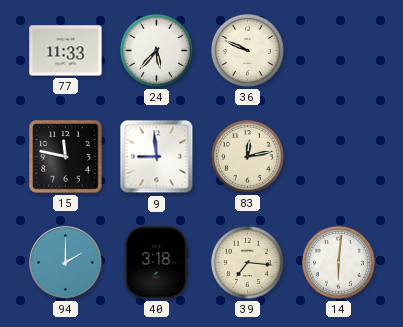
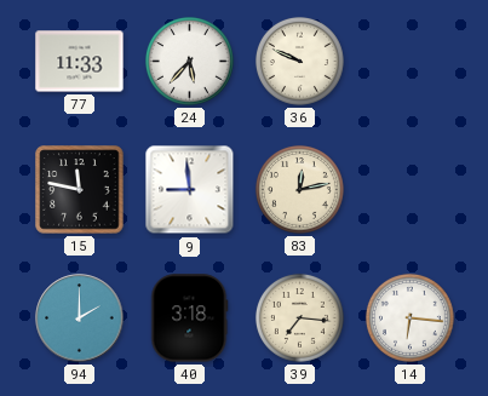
14: 6:01 -> 6:16
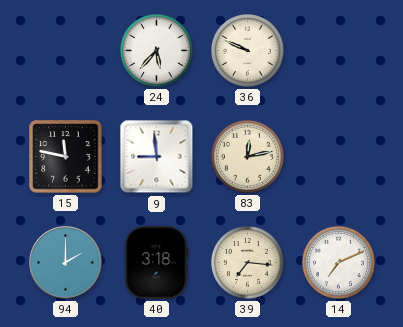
77: 11:33 -> none
14: 6:16 -> 7:11
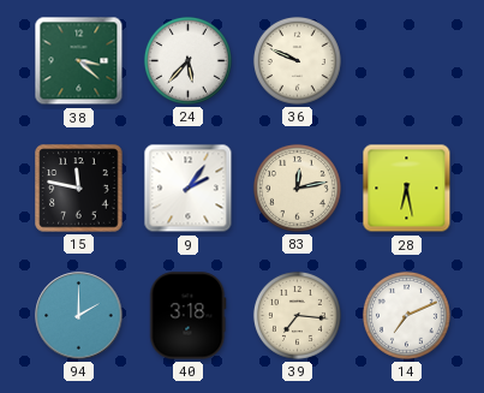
38: none -> 3:22
9: 8:59 -> 2:06
28: none -> 6:28
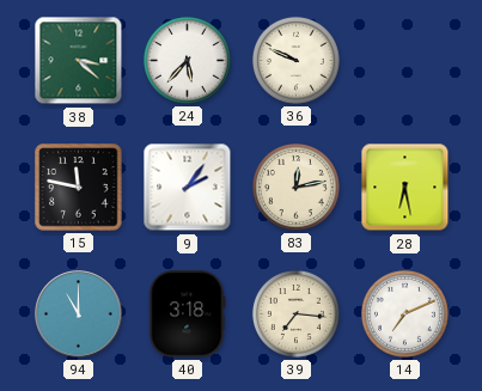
94: 2:00 -> 11:00
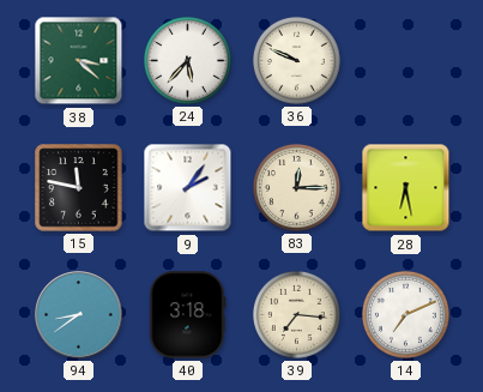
83: 12:13 -> 12:15
94: 11:00 -> 8:39
